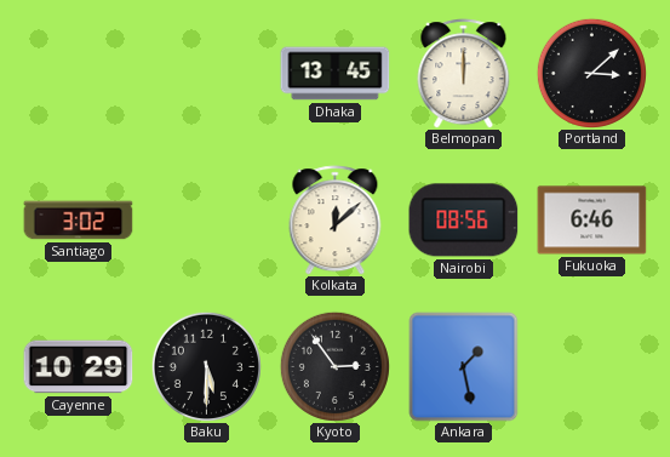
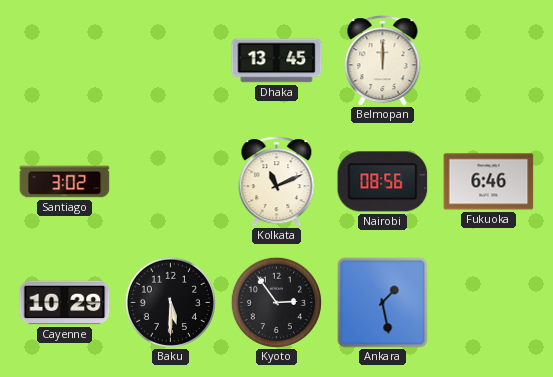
Portland: 3:08 -> none
Kolkata: 12:08 -> 11:11
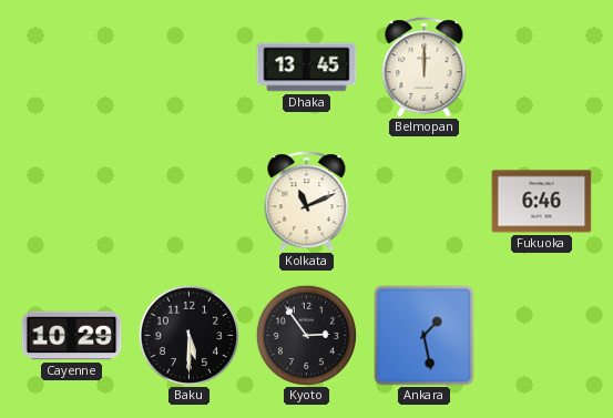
Santiago: 3:02 -> none
Nairobi: 08:56 -> none
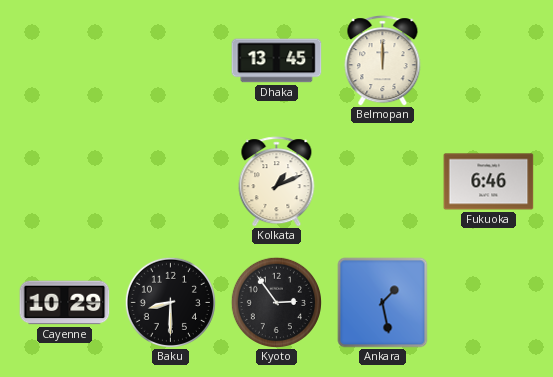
Kolkata: 11:11 -> 1:11
Baku: 5:30 -> 8:30
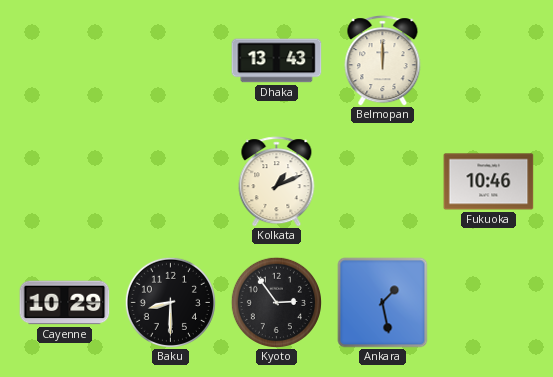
Dhaka: 13:45 -> 13:43
Fukuoka: 6:46 -> 10:46
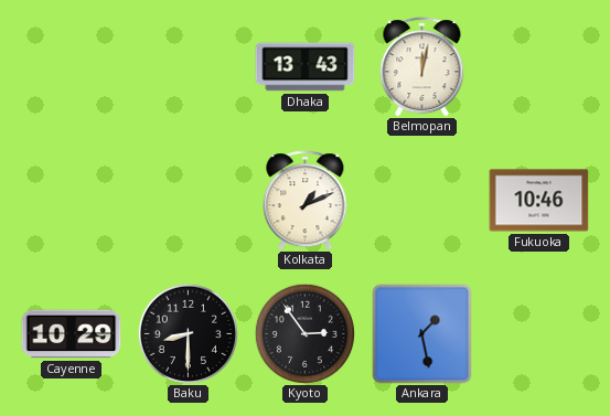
Belmopan: 12:00 -> 12:02
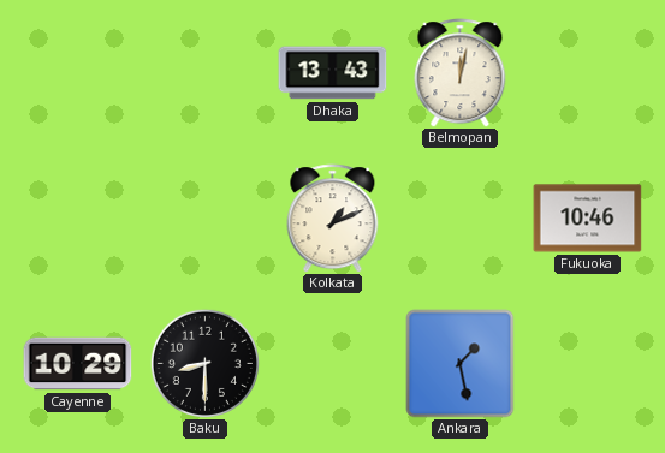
Kyoto: 2:54 -> none
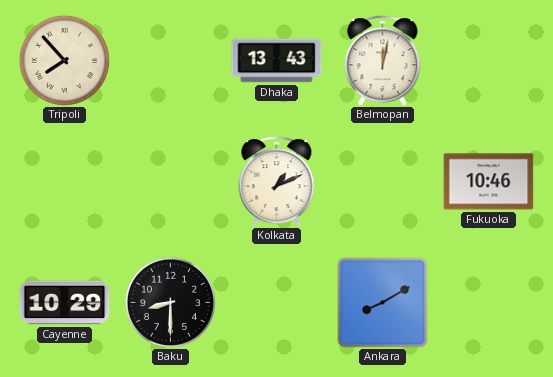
Tripoli: none -> 7:53
Ankara: 1:28 -> 8:10
